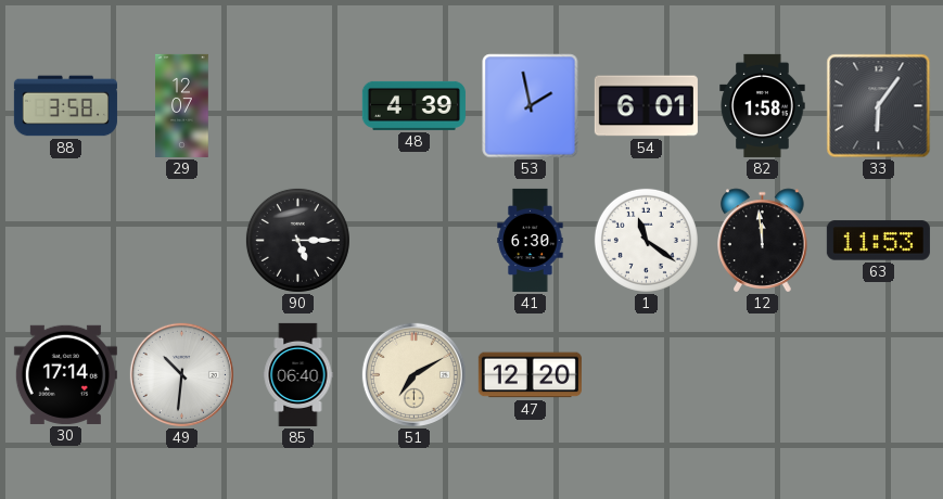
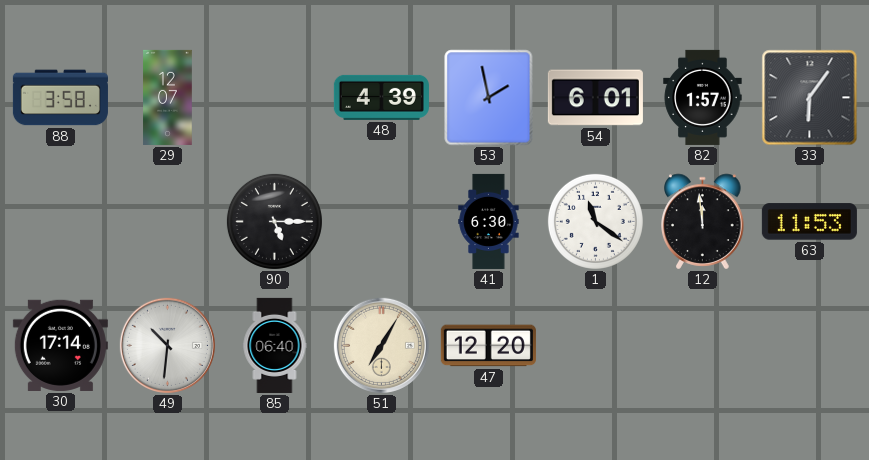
82: 1:58 -> 1:57
51: 7:10 -> 7:05
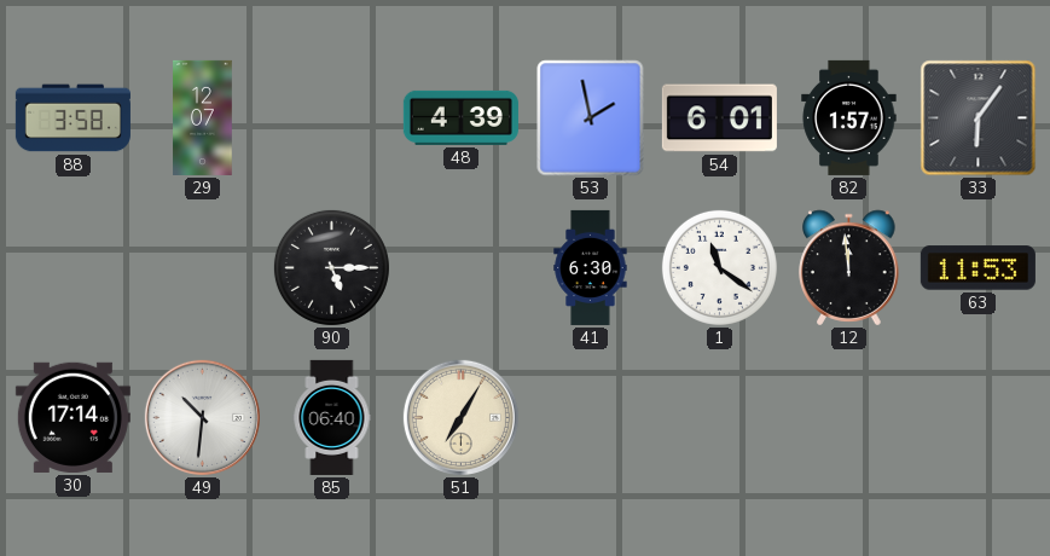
47: 12:20 -> none
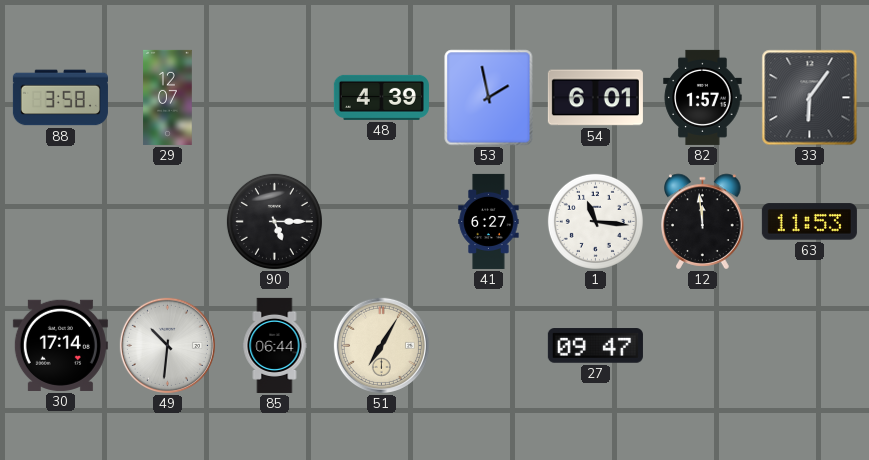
41: 6:30 -> 6:27
1: 11:21 -> 11:16
85: 06:40 -> 06:44
27: none -> 09:47
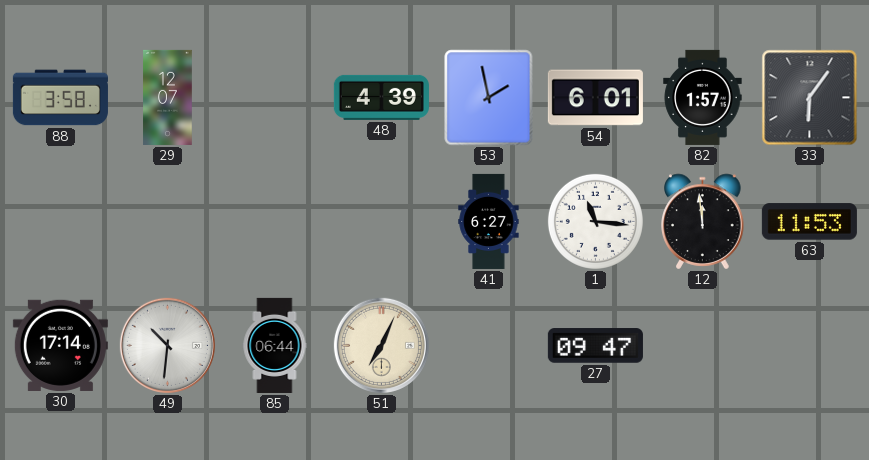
90: 5:15 -> none
51: 7:05 -> 7:04
